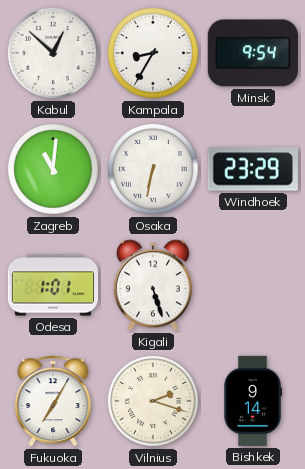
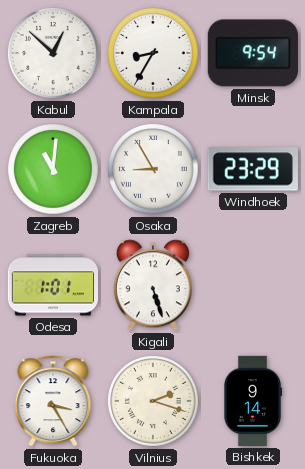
Osaka: 6:32 -> 8:55
Fukuoka: 7:05 -> 3:25
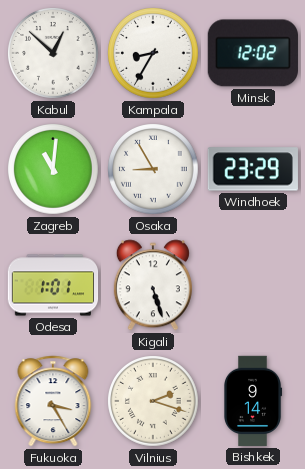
Minsk: 9:54 -> 12:02
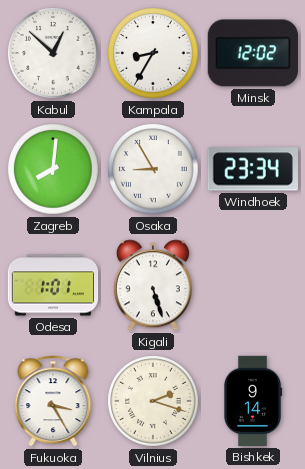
Zagreb: 11:01 -> 8:01
Windhoek: 23:29 -> 23:34
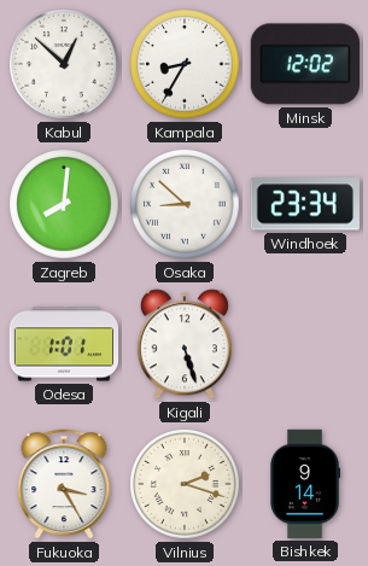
Osaka: 8:55 -> 8:52
